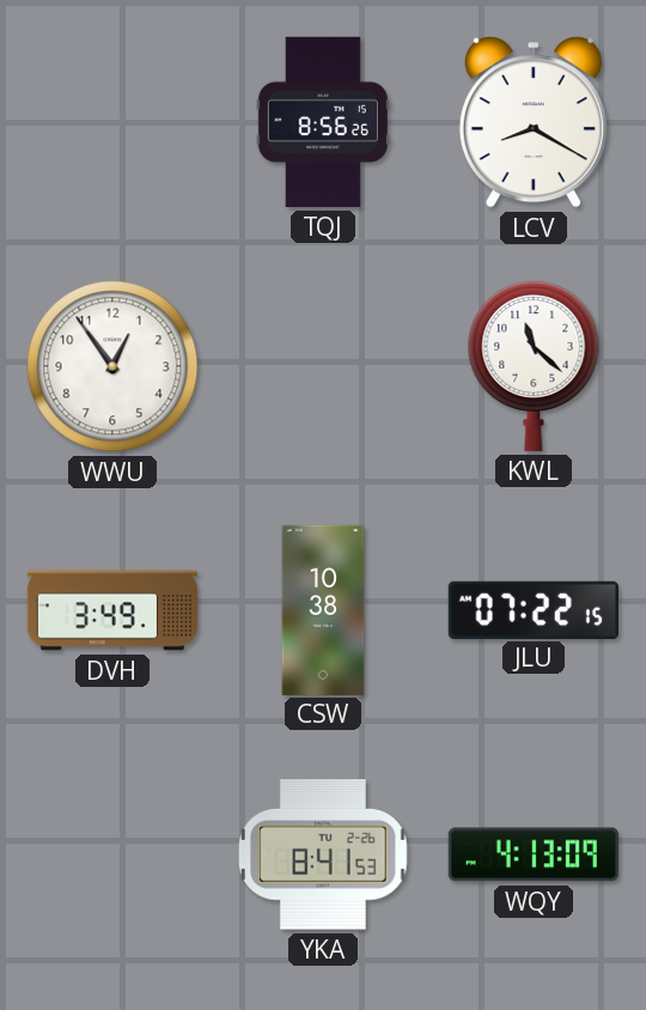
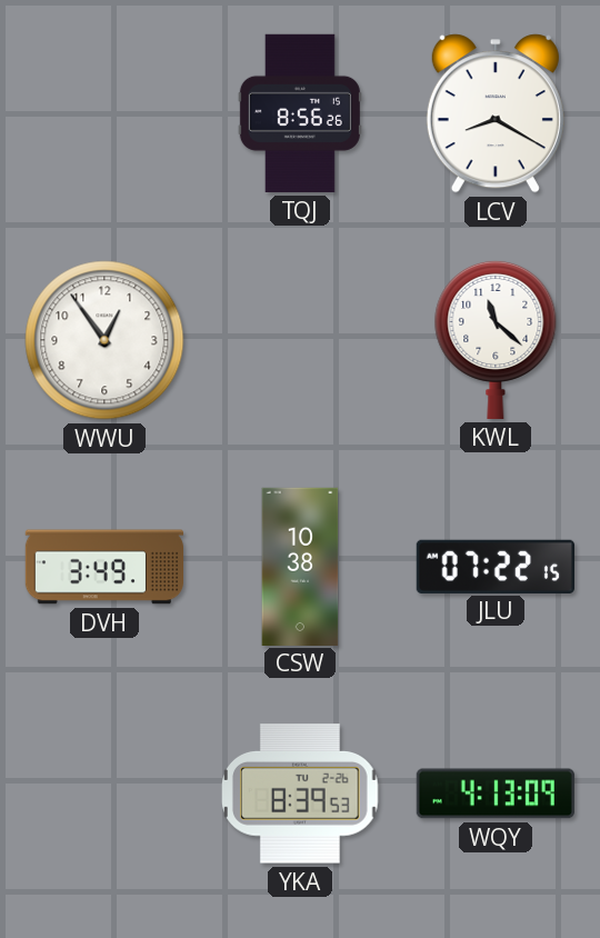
YKA: 8:41 -> 8:39
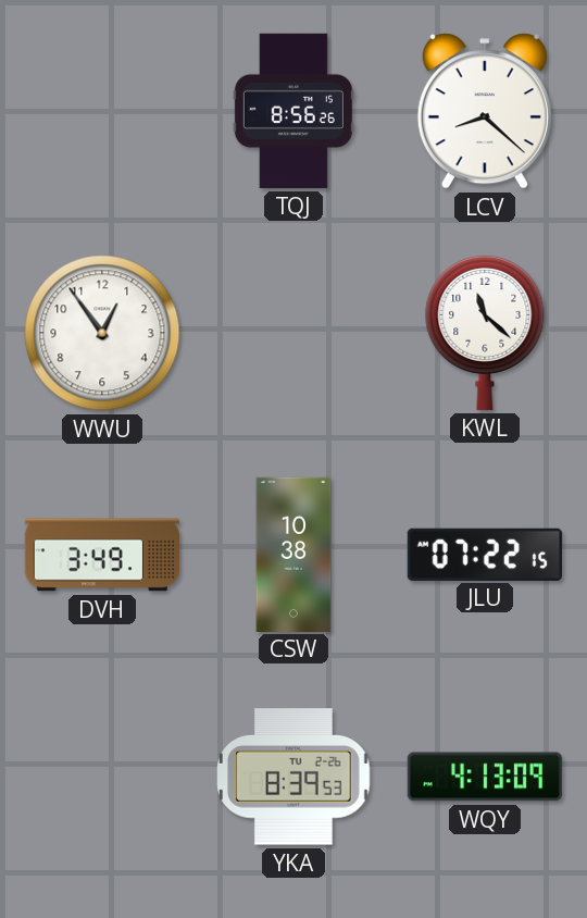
LCV: 8:20 -> 8:22
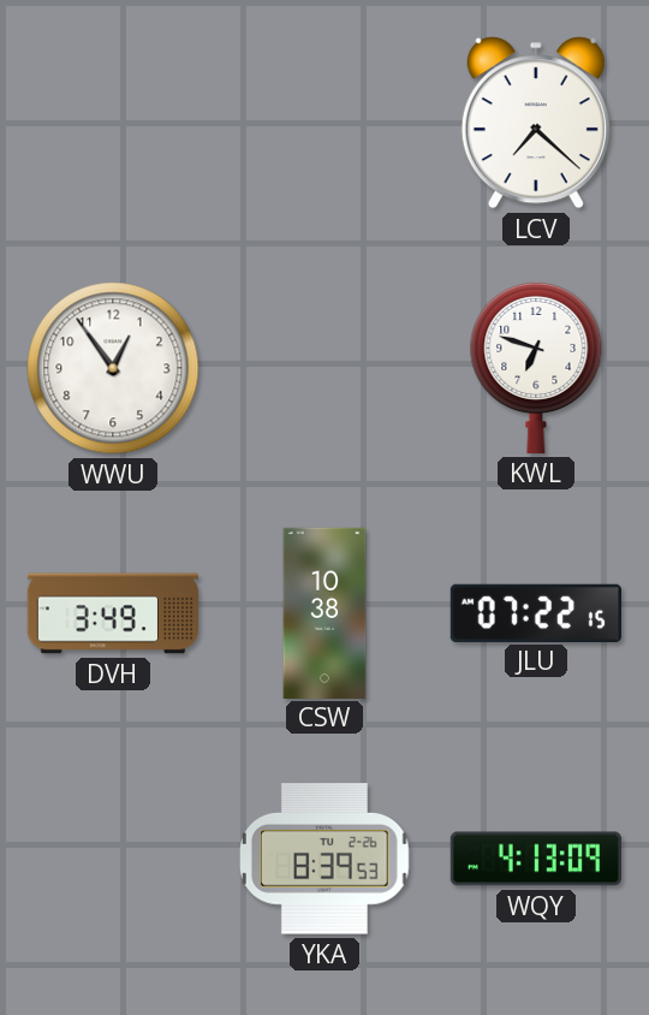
TQJ: 8:56 -> none
LCV: 8:22 -> 7:22
KWL: 11:22 -> 6:48
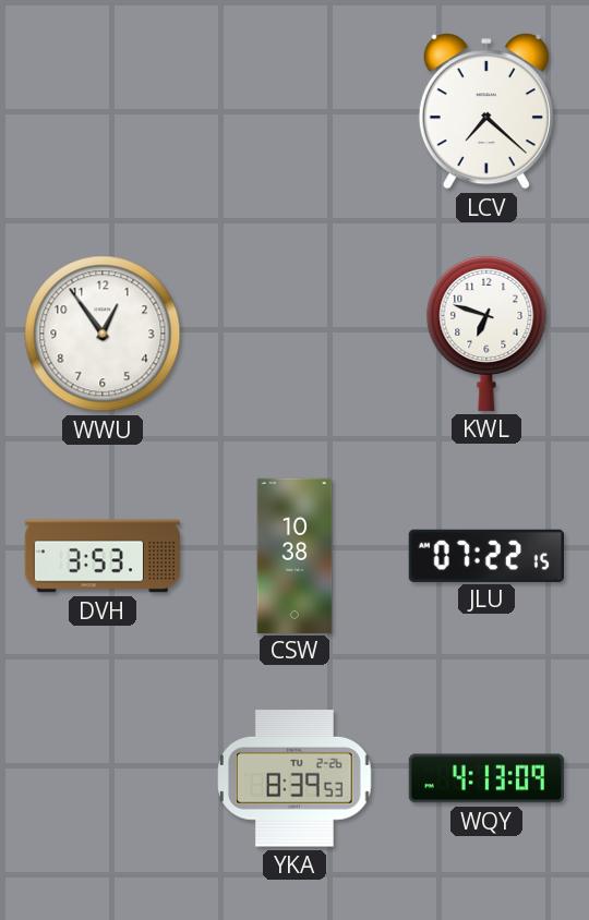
DVH: 3:49 -> 3:53
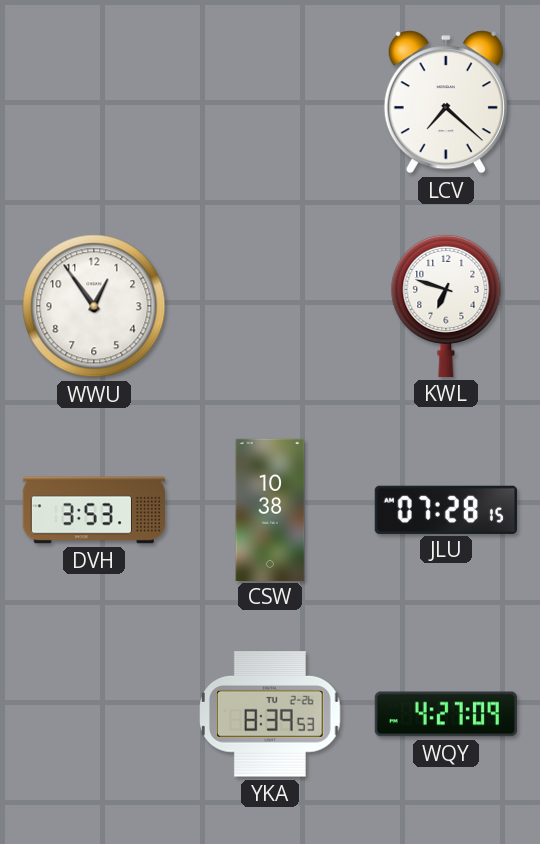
JLU: 07:22 -> 07:28
WQY: 4:13 -> 4:27
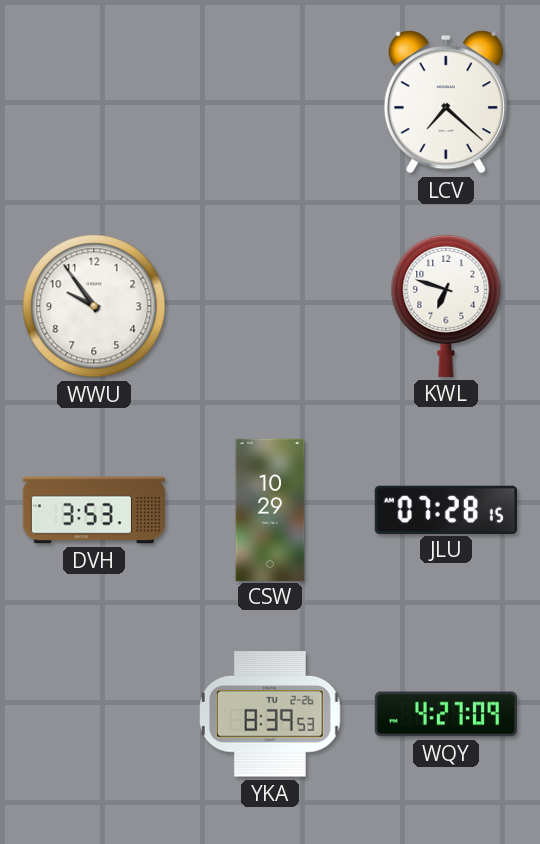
WWU: 12:54 -> 9:54
CSW: 10:38 -> 10:29
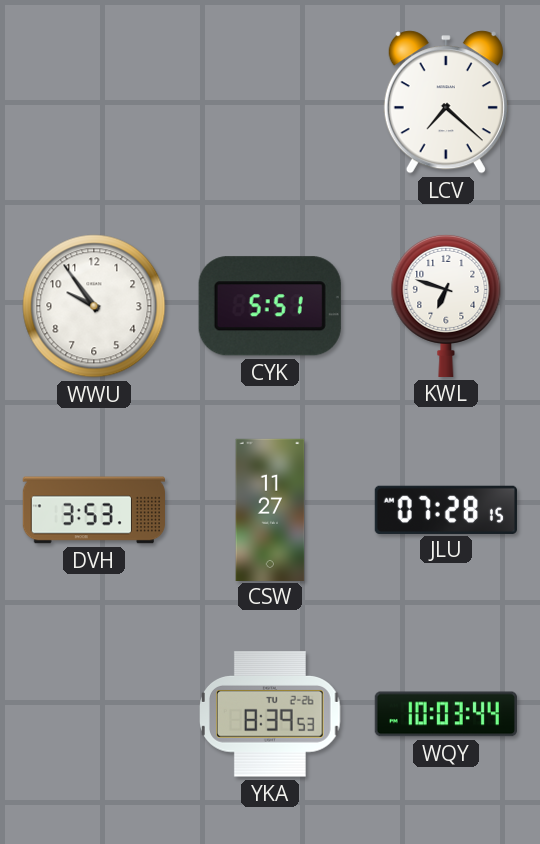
CYK: none -> 5:51
CSW: 10:29 -> 11:27
WQY: 4:27 -> 10:03
